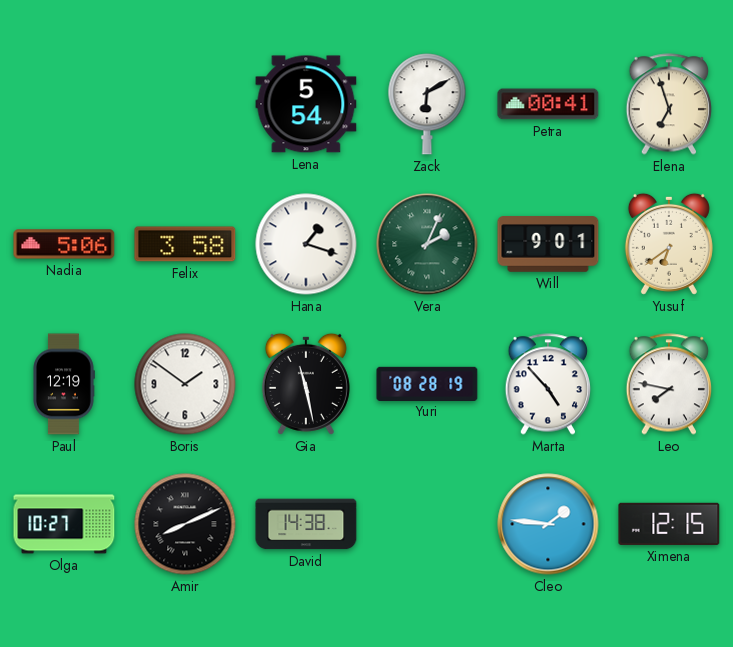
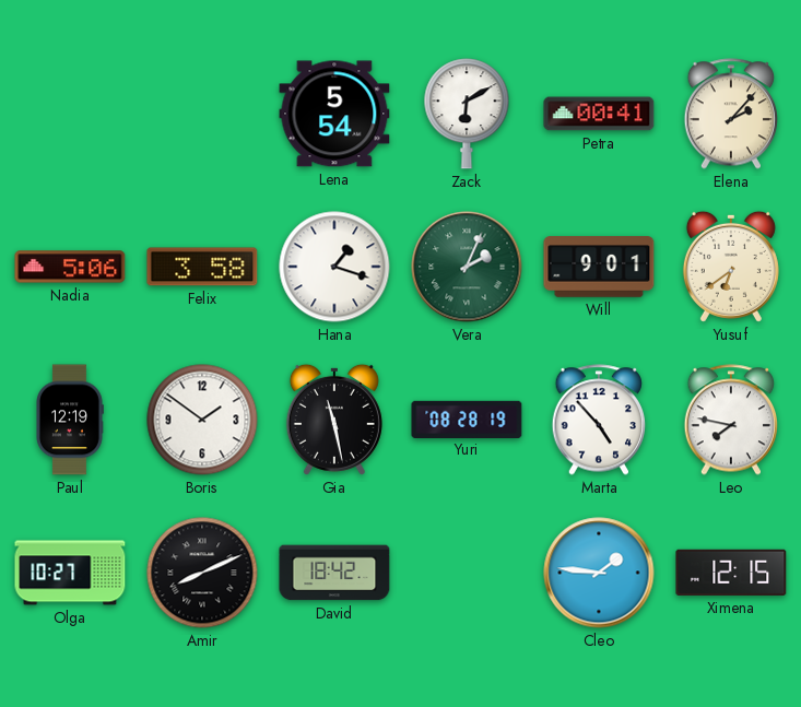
Elena: 6:57 -> 2:07
David: 14:38 -> 18:42
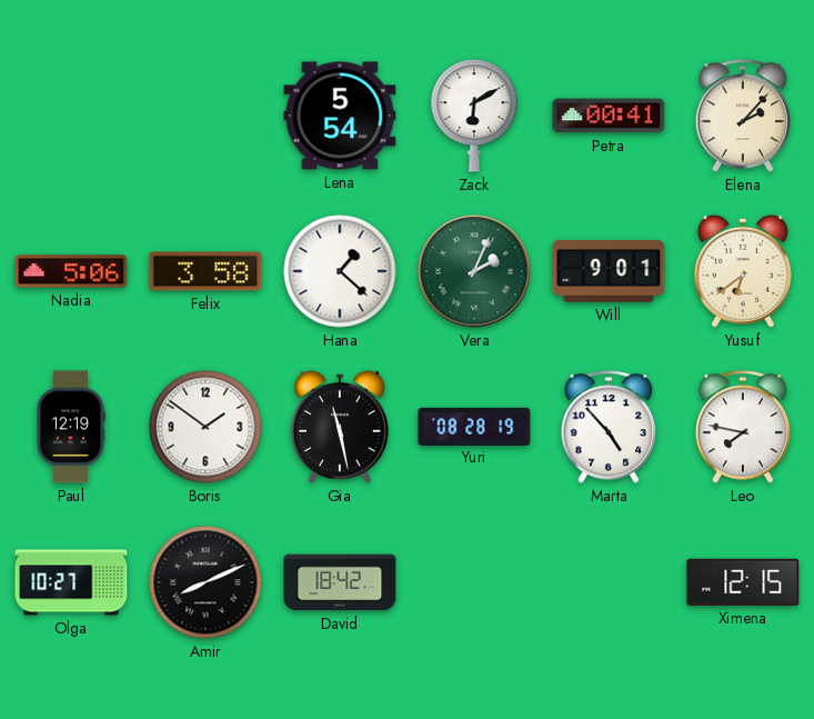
Hana: 1:18 -> 1:22
Cleo: 1:46 -> none
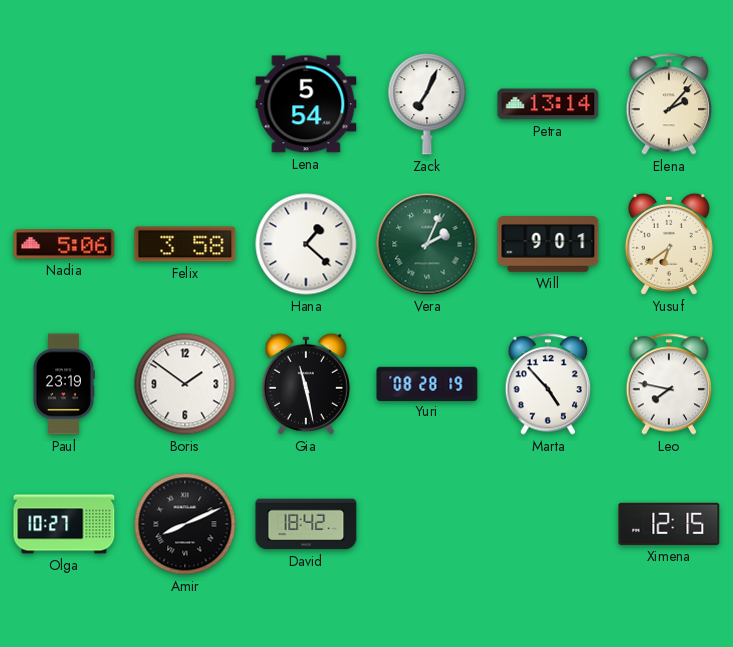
Zack: 6:10 -> 7:04
Petra: 00:41 -> 13:14
Paul: 12:19 -> 23:19
